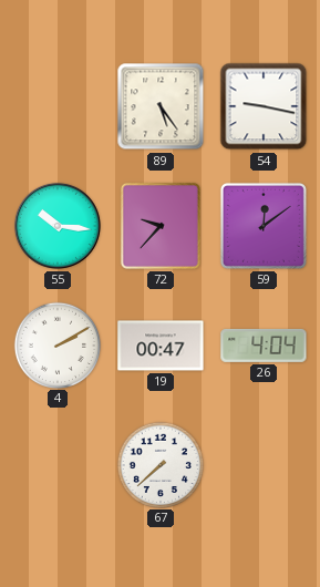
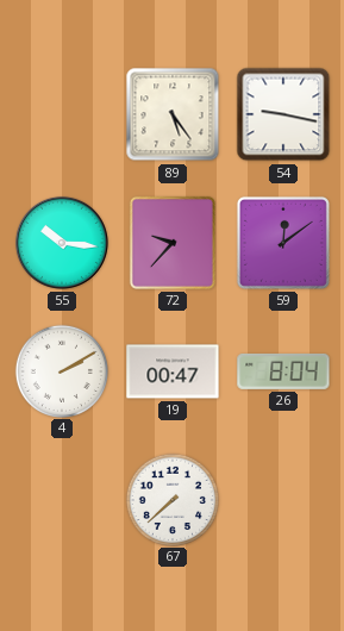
26: 4:04 -> 8:04
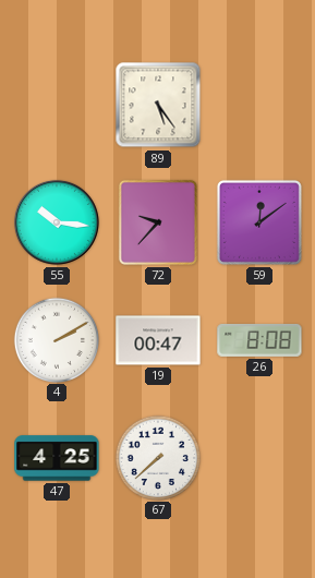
54: 9:17 -> none
26: 8:04 -> 8:08
47: none -> 4:25
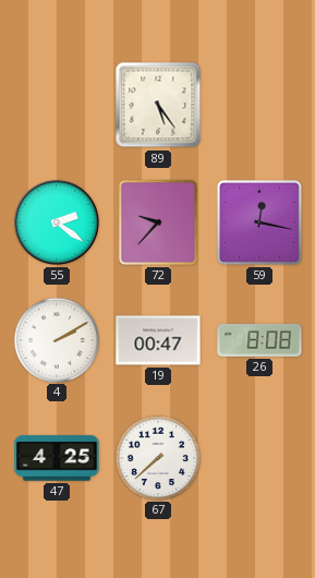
55: 10:16 -> 2:21
59: 12:09 -> 12:17
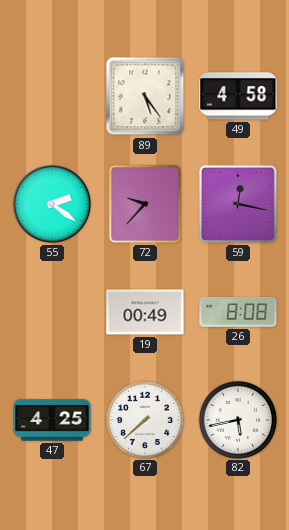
49: none -> 4:58
4: 2:10 -> none
19: 00:47 -> 00:49
82: none -> 5:43
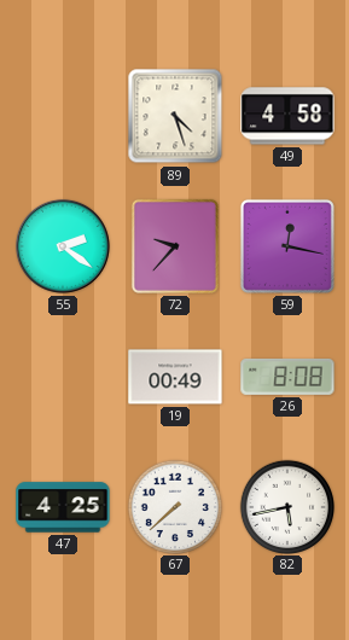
89: 5:24 -> 4:27
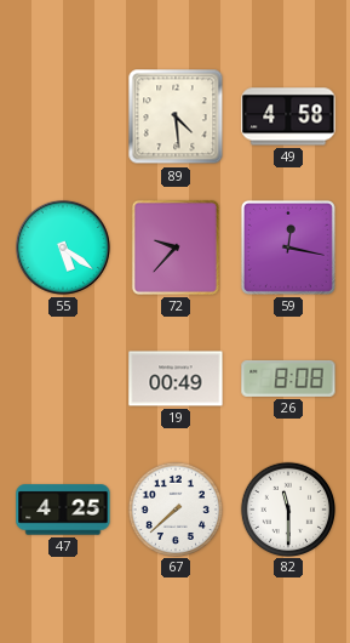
89: 4:27 -> 4:29
55: 2:21 -> 5:21
82: 5:43 -> 11:30
